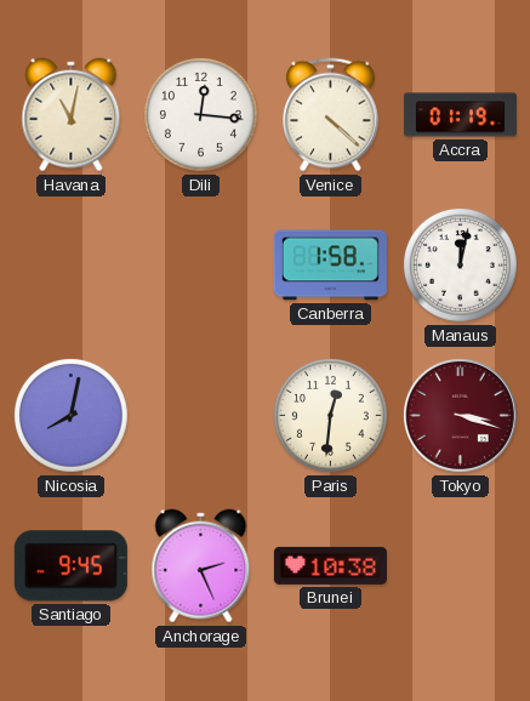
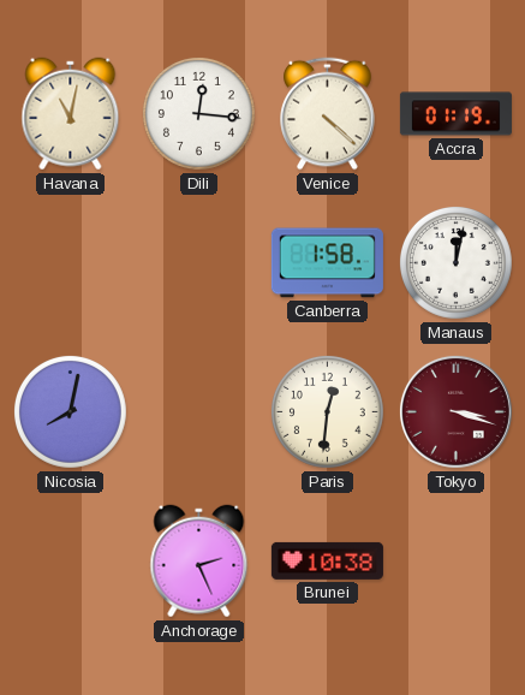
Santiago: 9:45 -> none
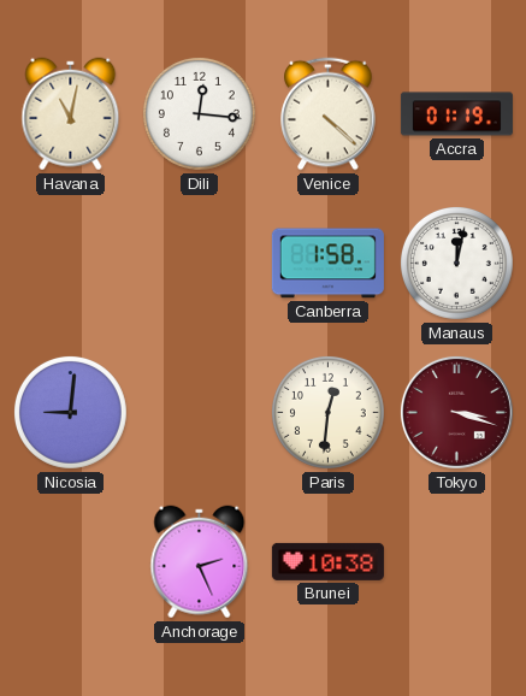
Nicosia: 8:02 -> 9:01
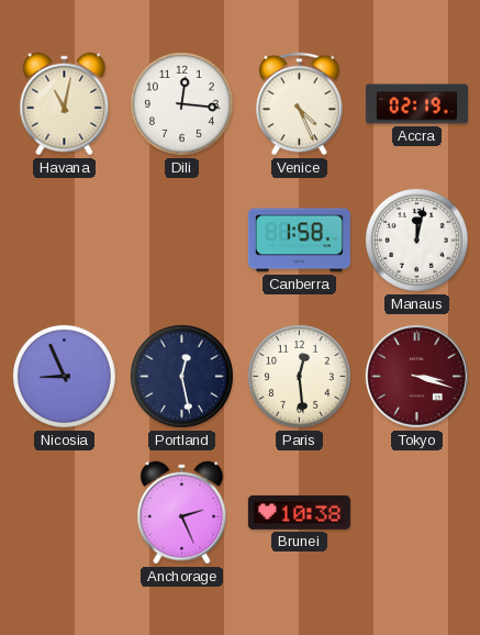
Venice: 4:22 -> 4:26
Accra: 01:19 -> 02:19
Nicosia: 9:01 -> 8:56
Portland: none -> 12:28
Paris: 12:31 -> 12:29
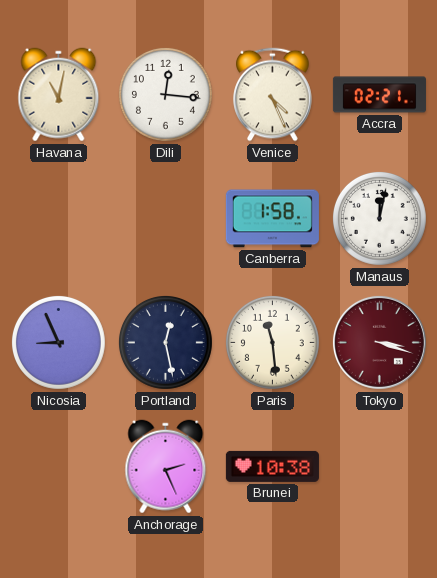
Accra: 02:19 -> 02:21
Paris: 12:29 -> 11:29
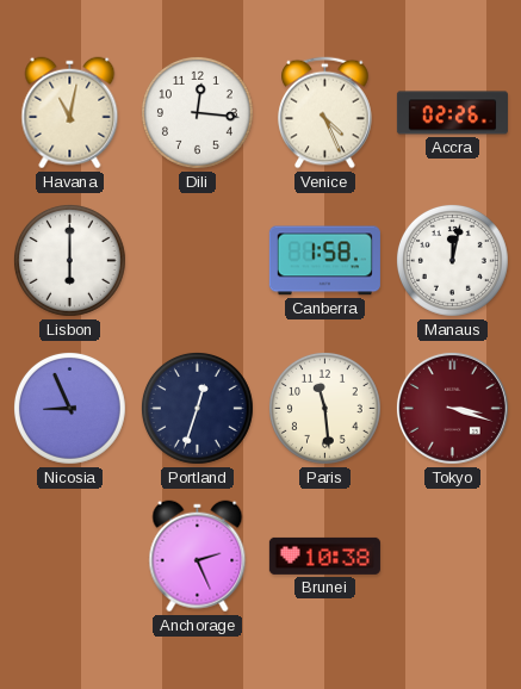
Accra: 02:21 -> 02:26
Lisbon: none -> 6:00
Portland: 12:28 -> 12:33
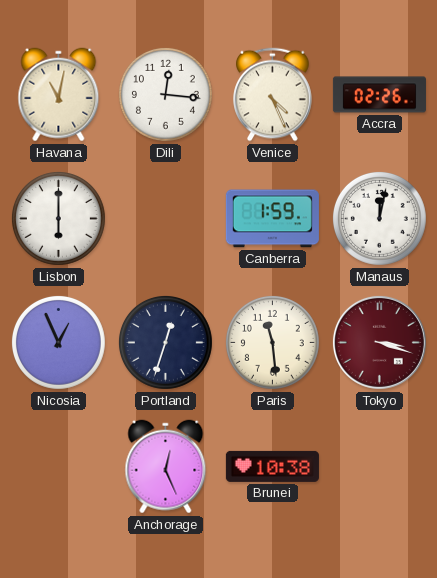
Canberra: 1:58 -> 1:59
Nicosia: 8:56 -> 12:56
Anchorage: 2:26 -> 12:26
